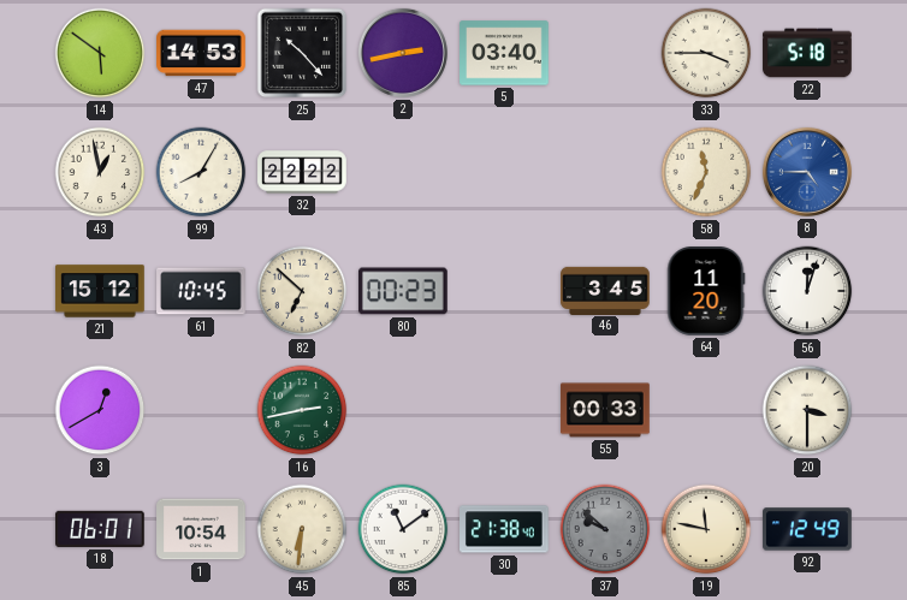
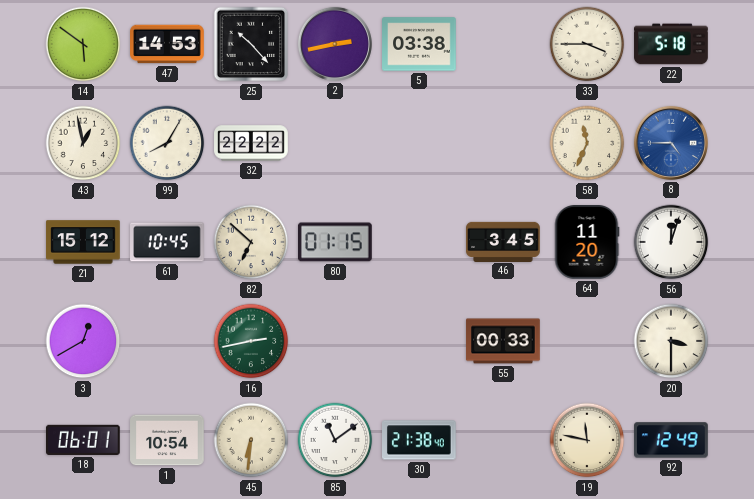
5: 03:40 -> 03:38
80: 00:23 -> 01:15
37: 9:52 -> none
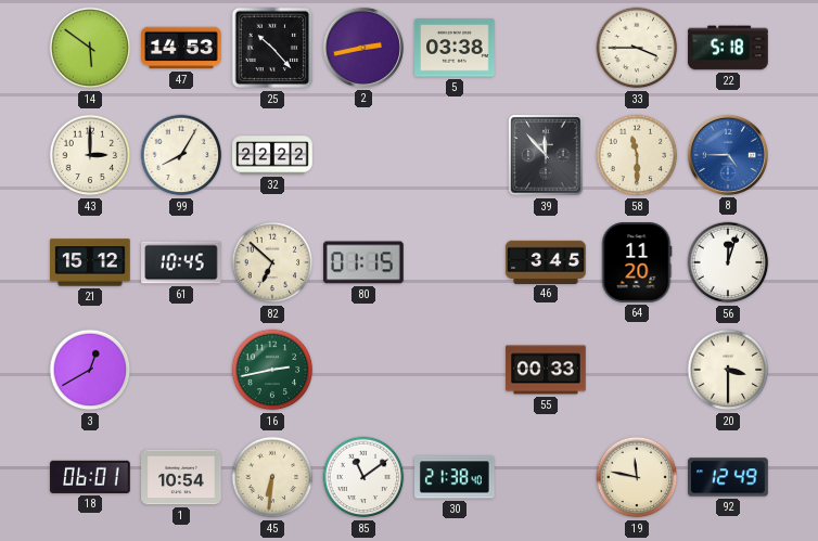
43: 12:58 -> 3:00
39: none -> 11:53
58: 11:34 -> 11:30
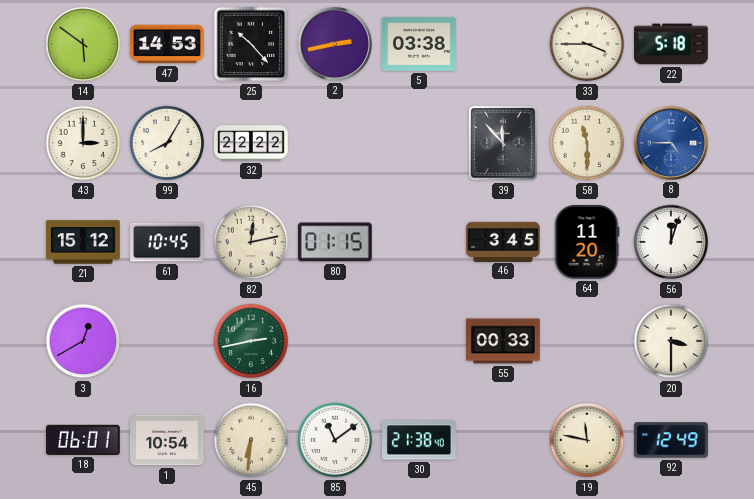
82: 6:52 -> 12:13
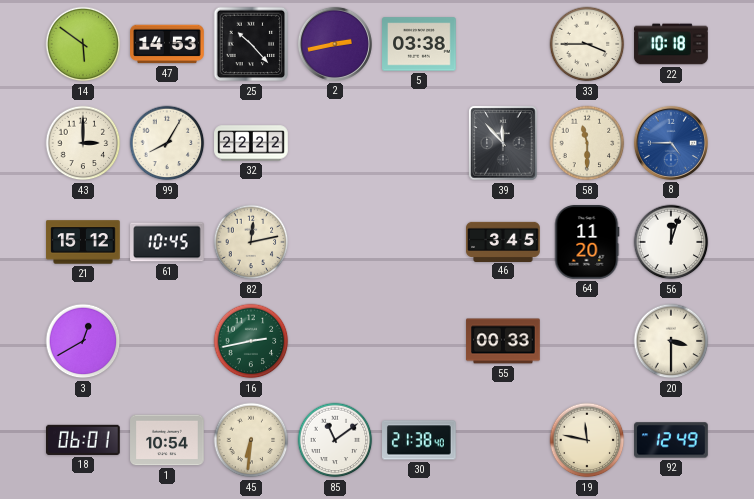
22: 5:18 -> 10:18
80: 01:15 -> none
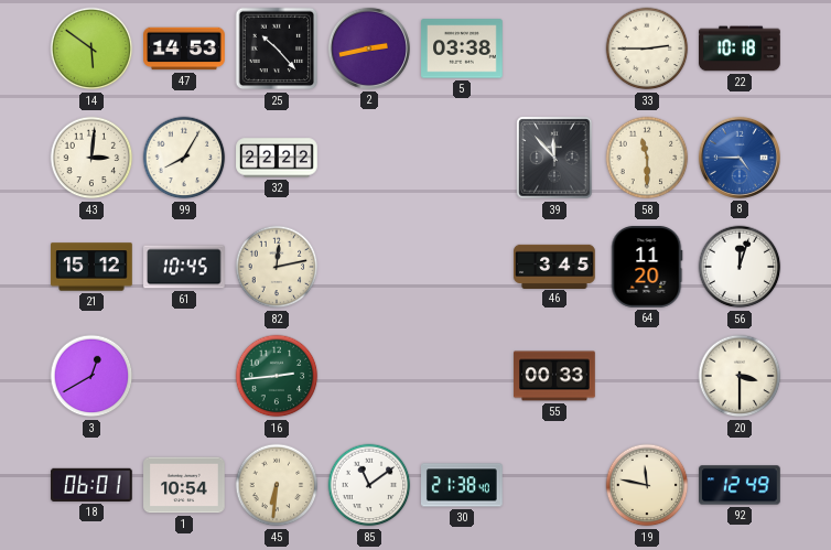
33: 3:45 -> 2:45
43: 3:00 -> 3:01
16: 2:43 -> 2:44
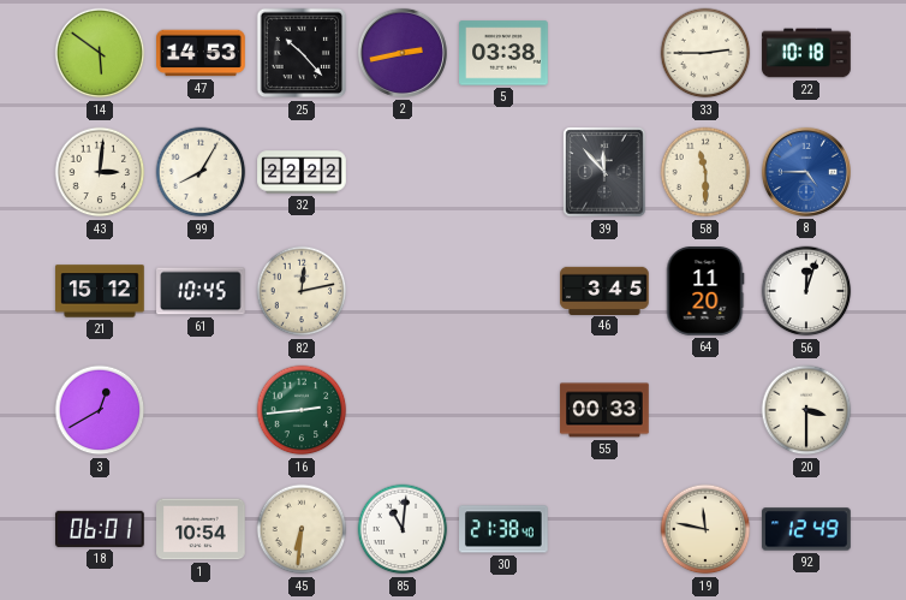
85: 11:09 -> 11:01
